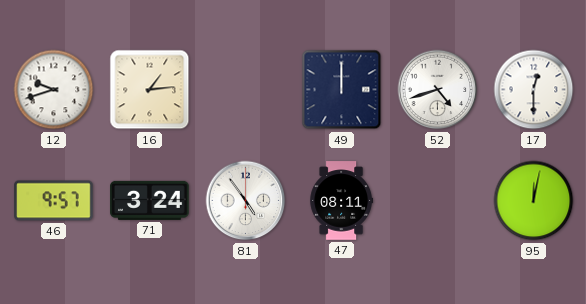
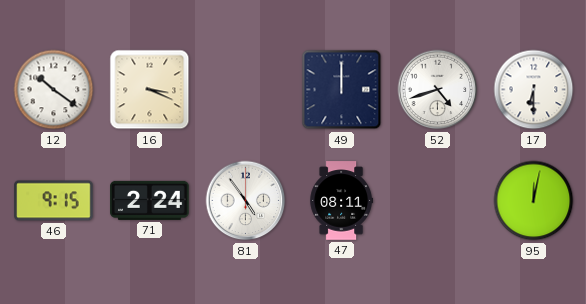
12: 9:42 -> 10:21
16: 1:14 -> 3:19
17: 12:30 -> 6:30
46: 9:57 -> 9:15
71: 3:24 -> 2:24
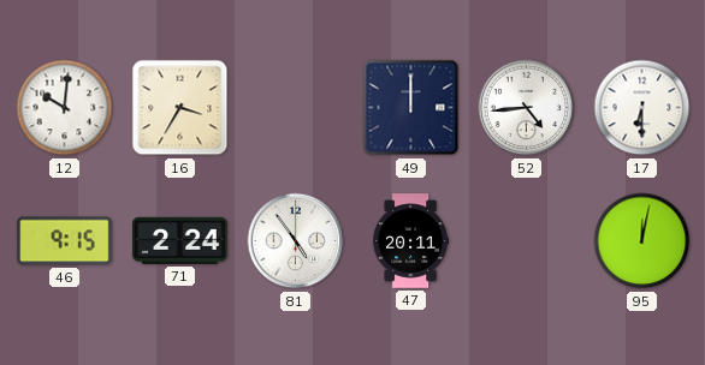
12: 10:21 -> 10:01
16: 3:19 -> 3:35
52: 4:42 -> 4:44
47: 08:11 -> 20:11
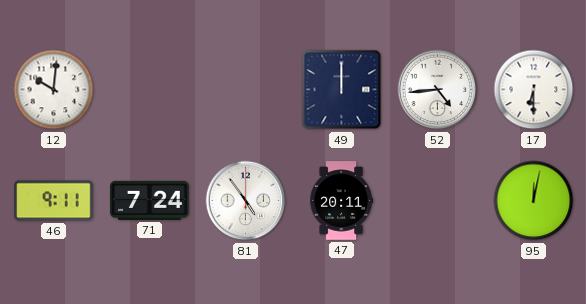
16: 3:35 -> none
46: 9:15 -> 9:11
71: 2:24 -> 7:24
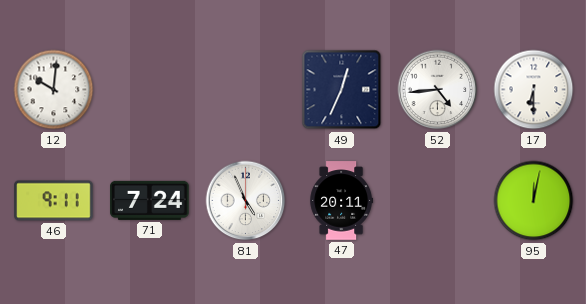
49: 12:00 -> 12:34
81: 4:54 -> 4:56
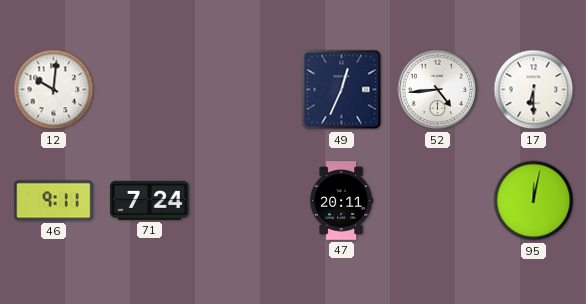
81: 4:56 -> none
